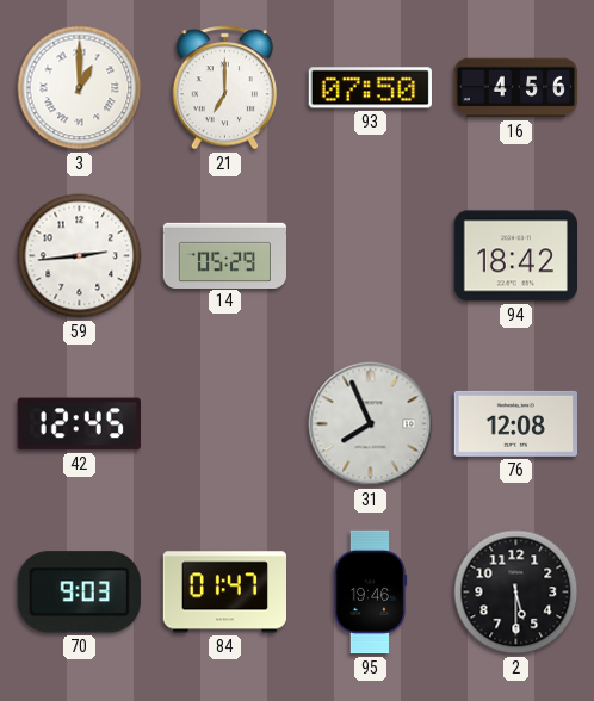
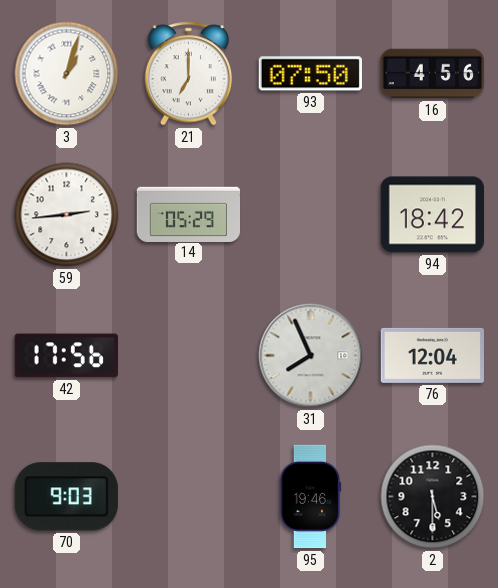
3: 1:00 -> 1:03
42: 12:45 -> 17:56
76: 12:08 -> 12:04
84: 01:47 -> none
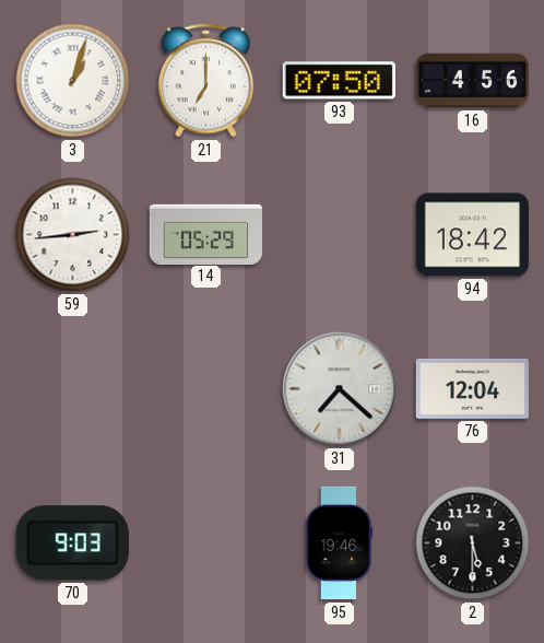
42: 17:56 -> none
31: 7:56 -> 7:22
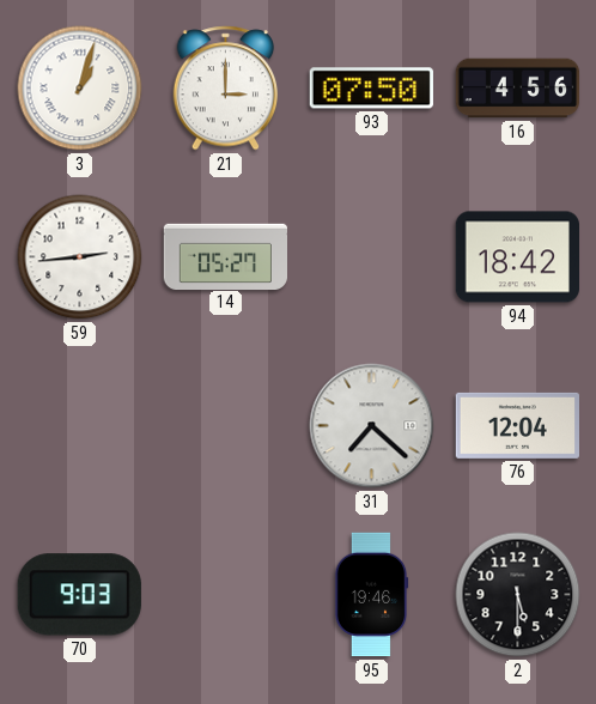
21: 7:00 -> 3:00
14: 05:29 -> 05:27
